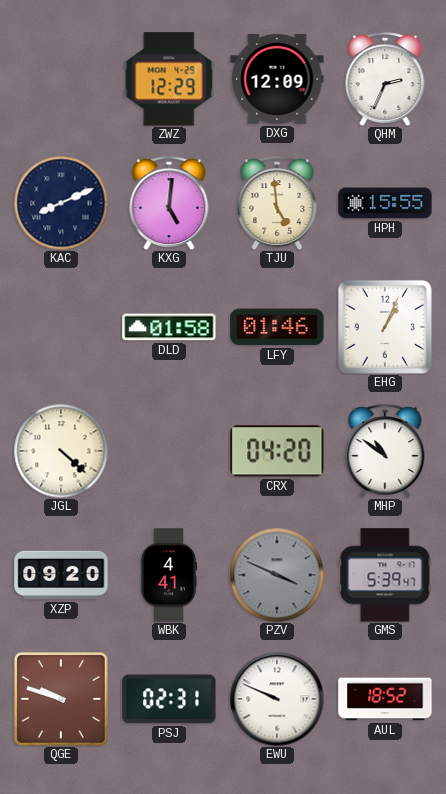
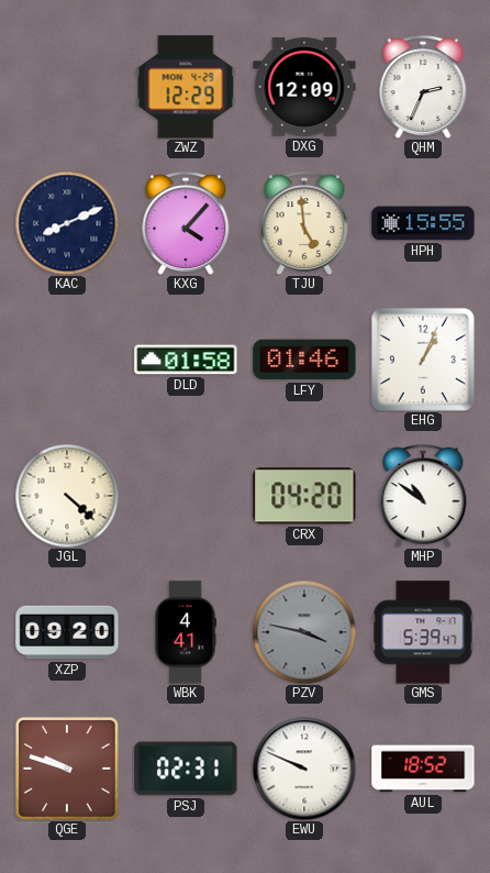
KXG: 5:01 -> 4:07
PZV: 3:49 -> 3:47
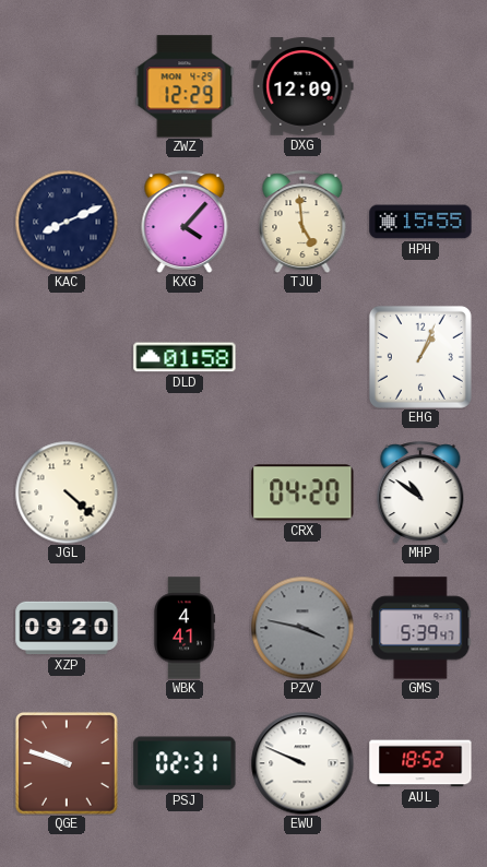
QHM: 2:34 -> none
LFY: 01:46 -> none
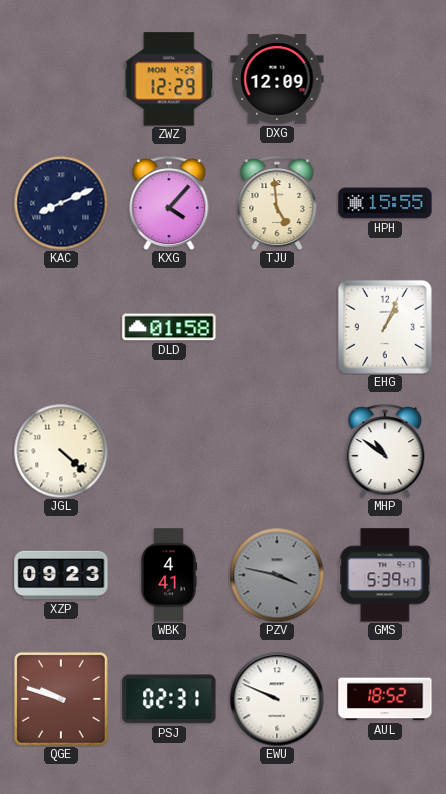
CRX: 04:20 -> none
XZP: 09:20 -> 09:23
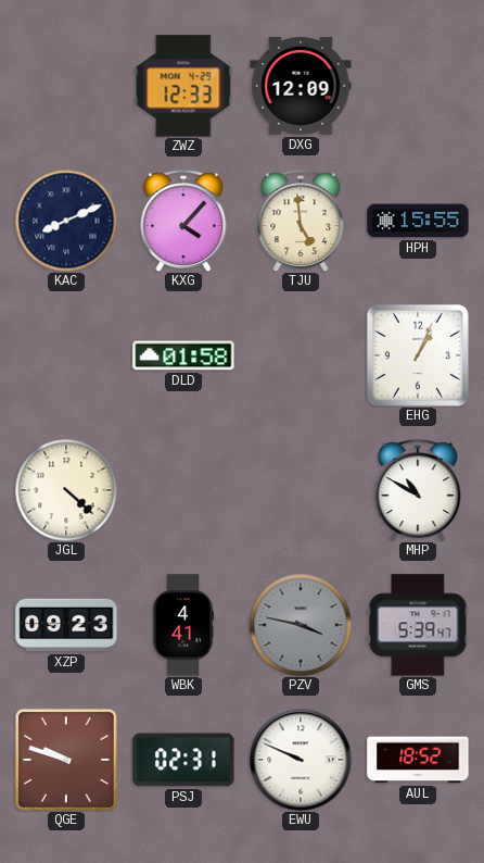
ZWZ: 12:29 -> 12:33
MHP: 10:51 -> 10:50
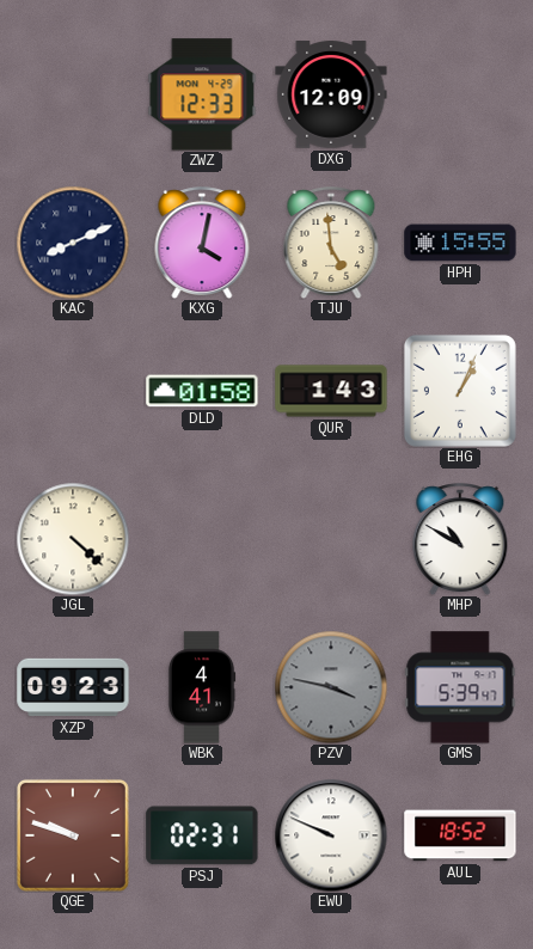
KXG: 4:07 -> 4:02
QUR: none -> 1:43
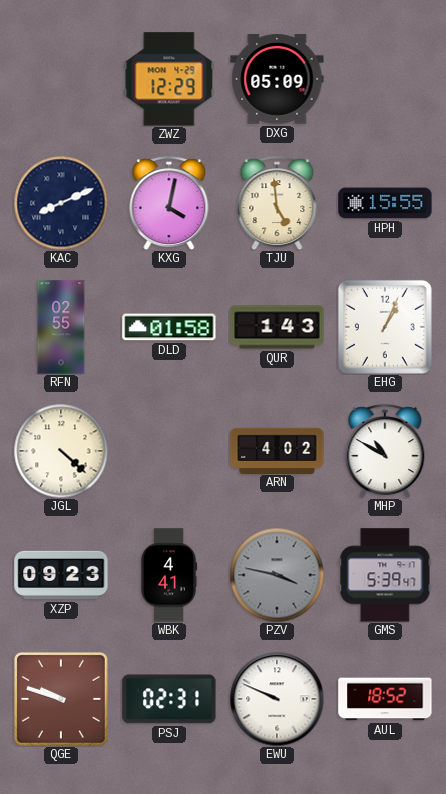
ZWZ: 12:33 -> 12:29
DXG: 12:09 -> 05:09
RFN: none -> 02:55
ARN: none -> 4:02
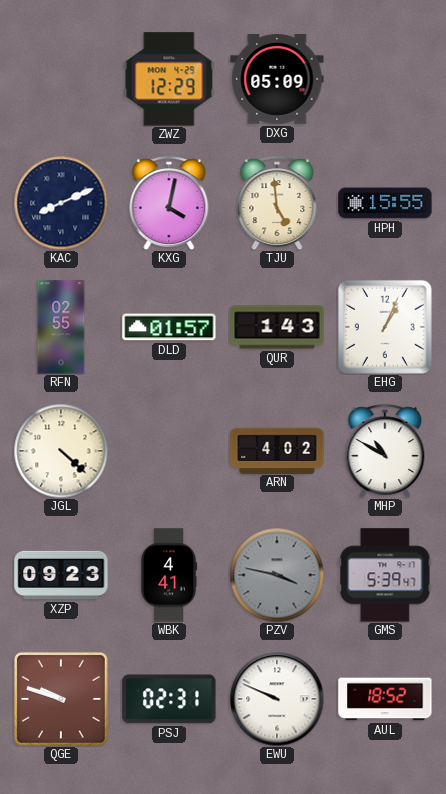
DLD: 01:58 -> 01:57
